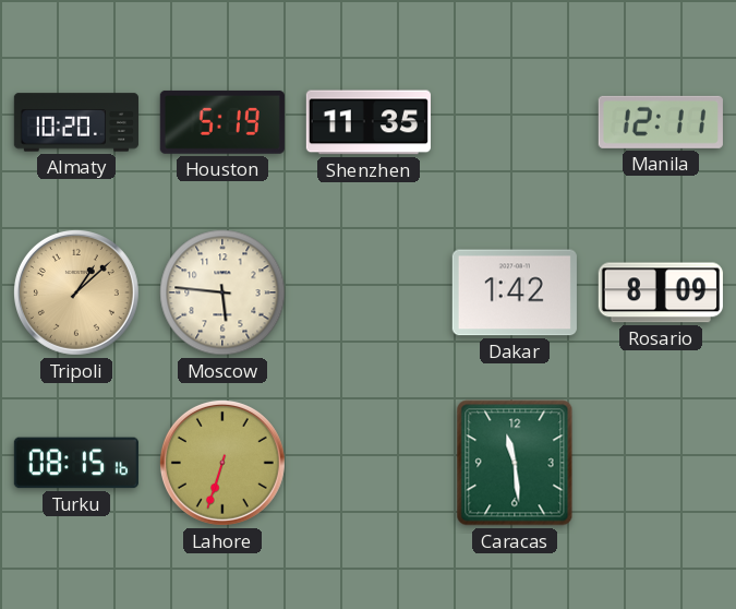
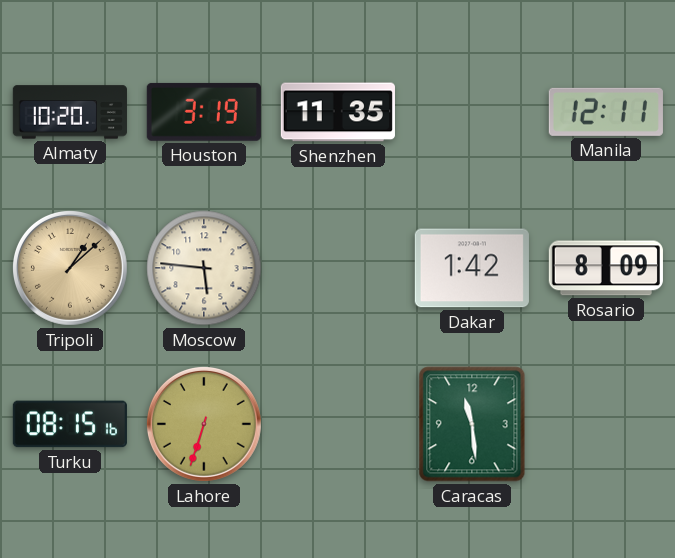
Houston: 5:19 -> 3:19
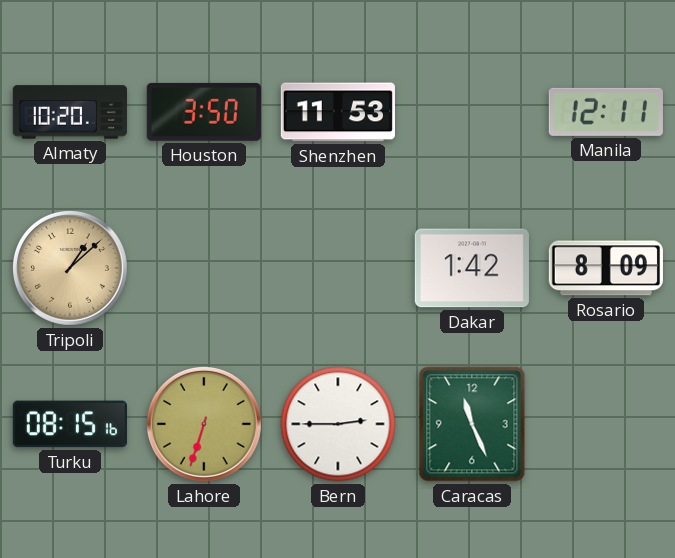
Houston: 3:19 -> 3:50
Shenzhen: 11:35 -> 11:53
Moscow: 5:46 -> none
Bern: none -> 2:45
Caracas: 11:29 -> 11:26
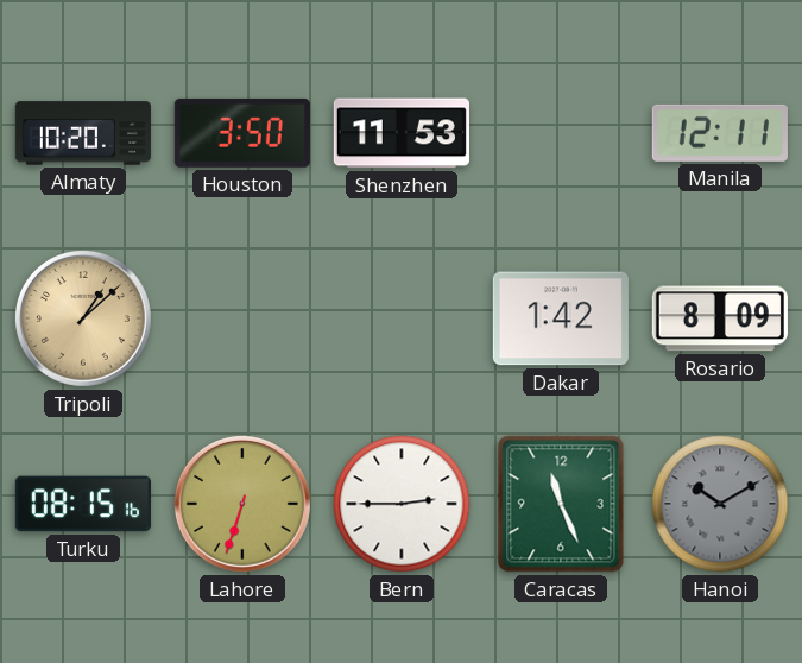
Hanoi: none -> 10:10
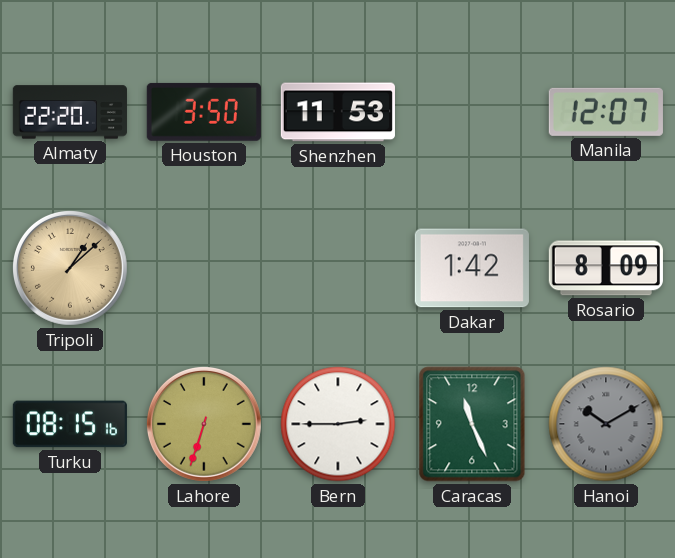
Almaty: 10:20 -> 22:20
Manila: 12:11 -> 12:07
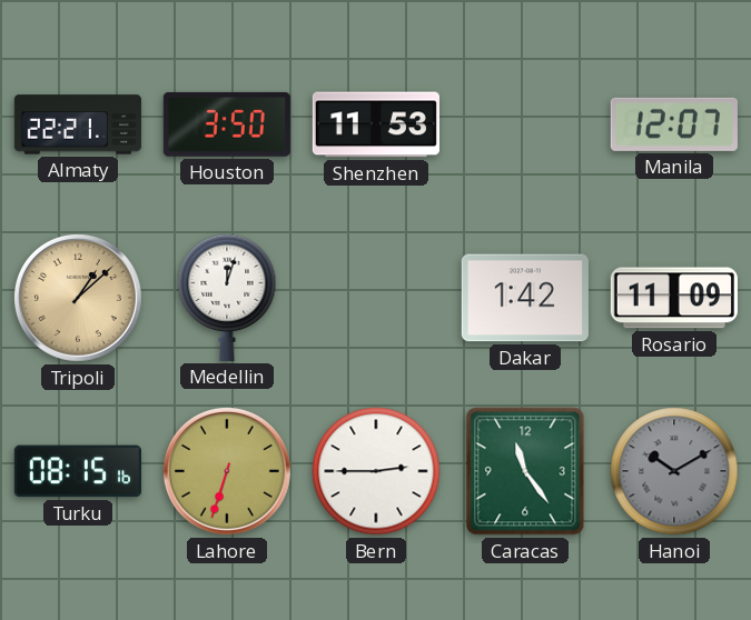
Almaty: 22:20 -> 22:21
Medellin: none -> 12:03
Rosario: 8:09 -> 11:09
Caracas: 11:26 -> 11:24
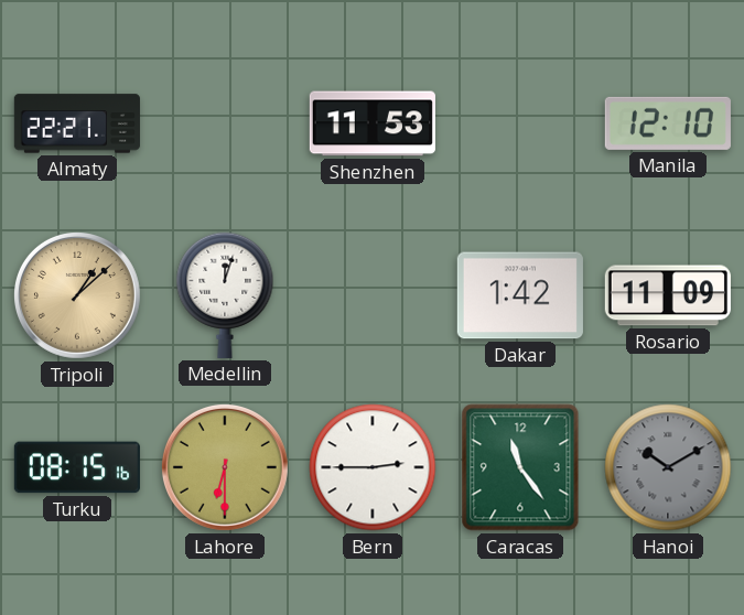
Houston: 3:50 -> none
Manila: 12:07 -> 12:10
Lahore: 6:33 -> 6:30
